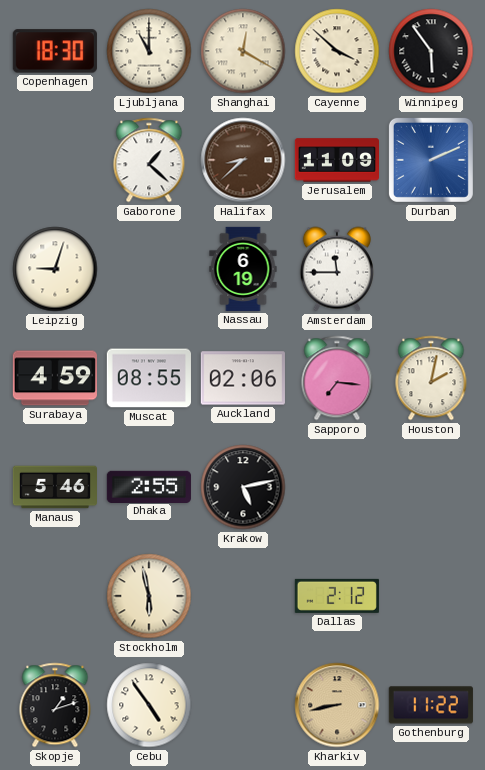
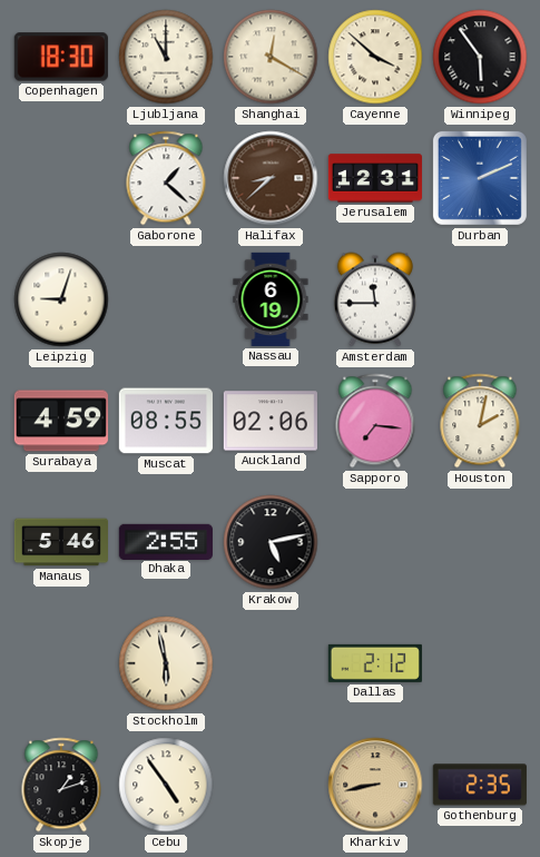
Jerusalem: 11:09 -> 12:31
Gothenburg: 11:22 -> 2:35
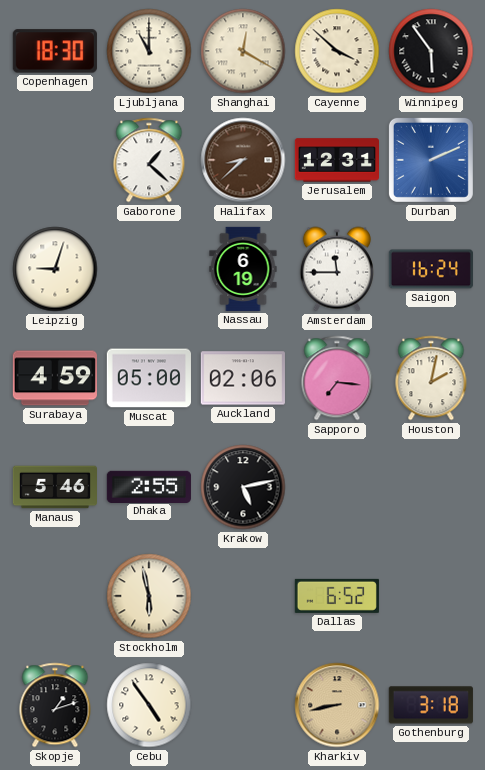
Saigon: none -> 16:24
Muscat: 08:55 -> 05:00
Dallas: 2:12 -> 6:52
Gothenburg: 2:35 -> 3:18
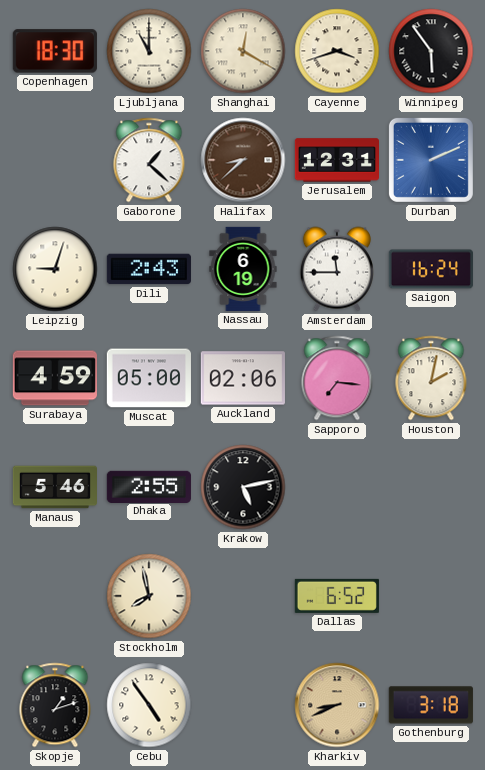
Cayenne: 3:52 -> 3:42
Dili: none -> 2:43
Stockholm: 5:58 -> 7:58
Kharkiv: 8:43 -> 8:41
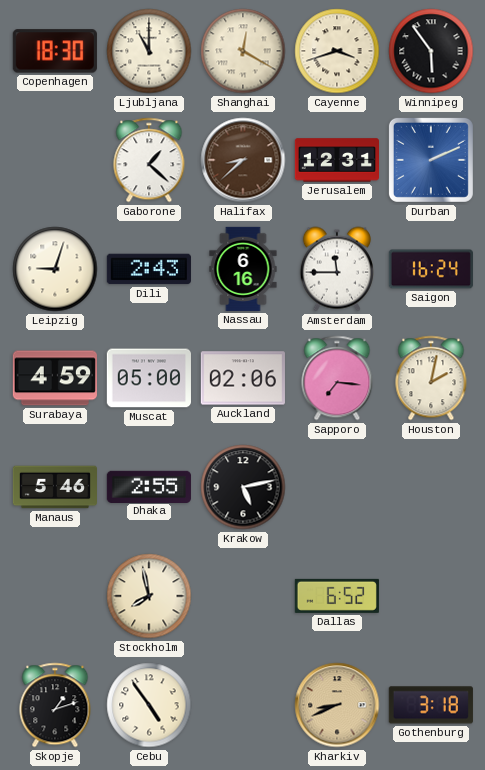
Nassau: 6:19 -> 6:16
